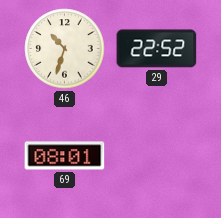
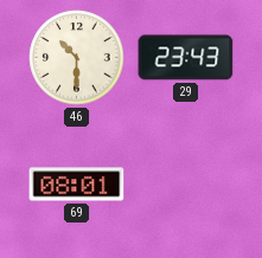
46: 10:33 -> 10:30
29: 22:52 -> 23:43
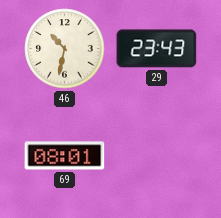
46: 10:30 -> 10:32
